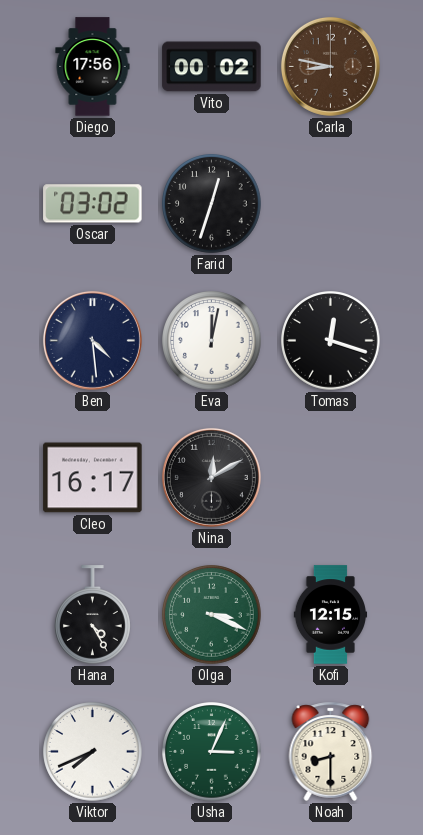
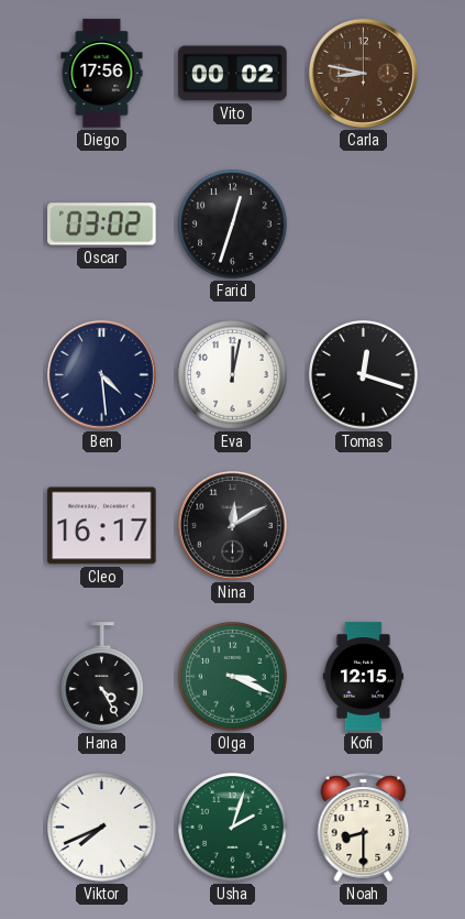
Usha: 3:04 -> 2:03
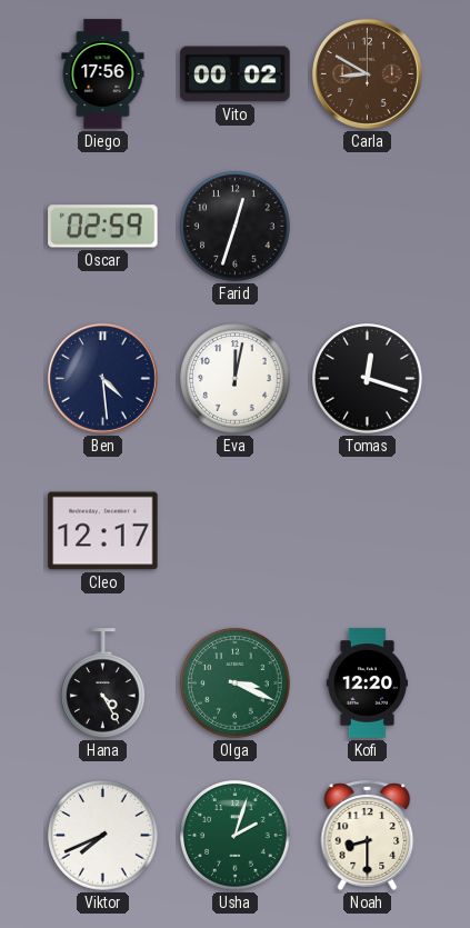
Carla: 8:47 -> 8:50
Oscar: 03:02 -> 02:59
Cleo: 16:17 -> 12:17
Nina: 12:10 -> none
Kofi: 12:15 -> 12:20
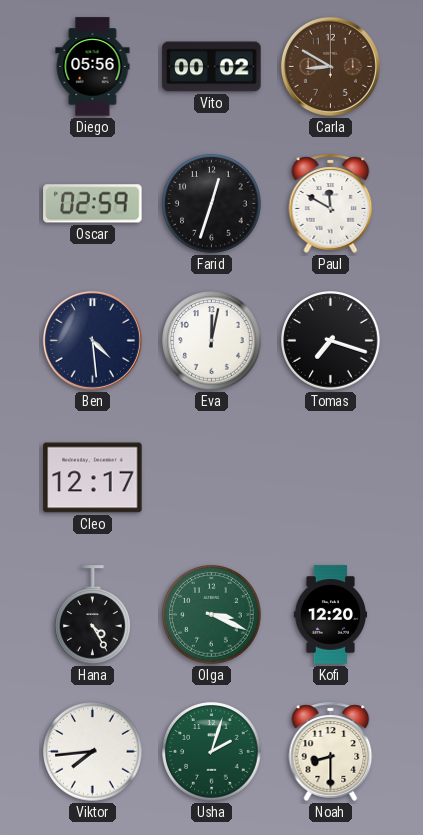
Diego: 17:56 -> 05:56
Paul: none -> 11:50
Tomas: 12:18 -> 7:18
Viktor: 7:41 -> 7:44
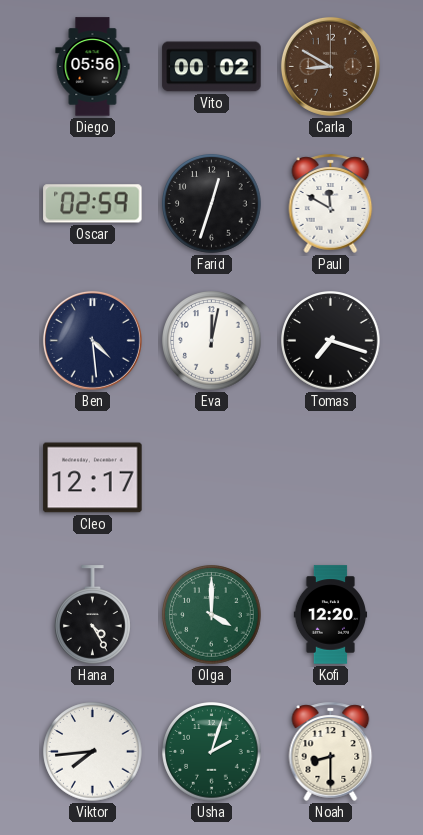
Olga: 3:19 -> 4:00
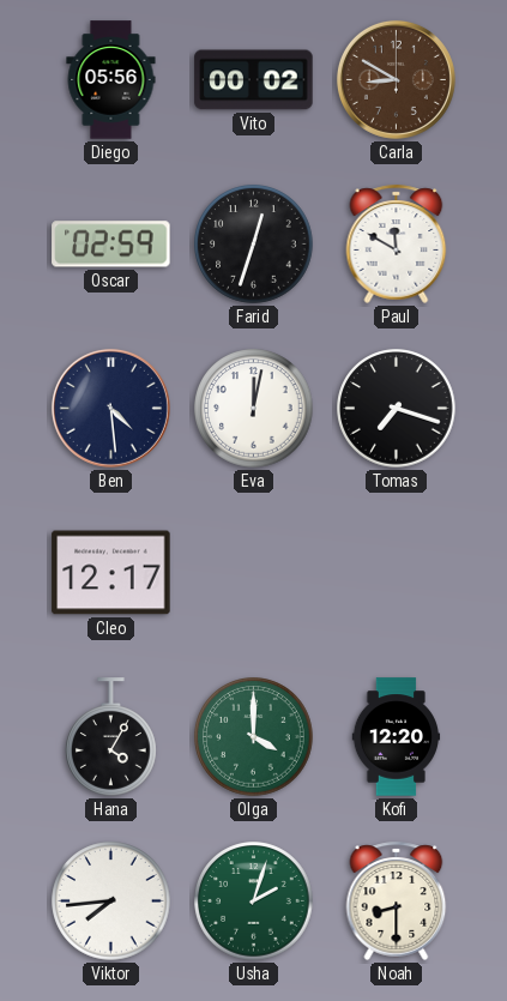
Hana: 4:25 -> 4:05
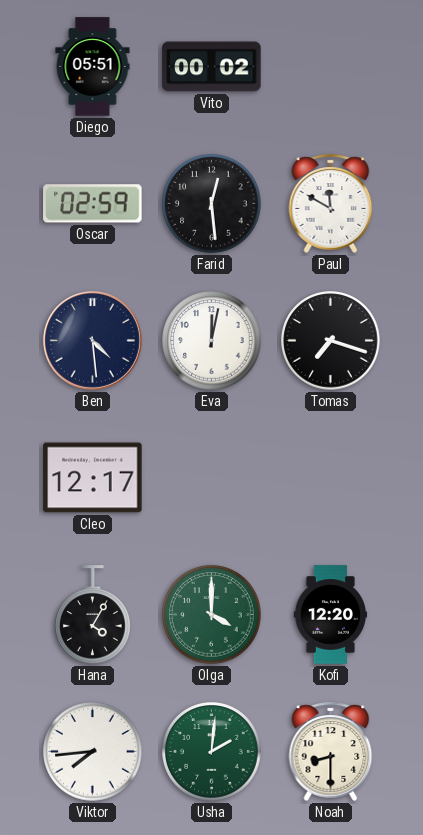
Diego: 05:56 -> 05:51
Carla: 8:50 -> none
Farid: 12:33 -> 12:29
Usha: 2:03 -> 2:01
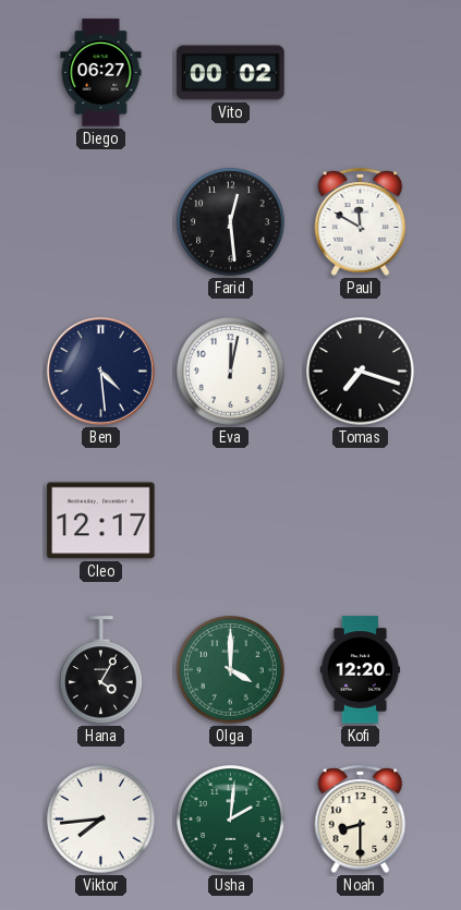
Diego: 05:51 -> 06:27
Oscar: 02:59 -> none
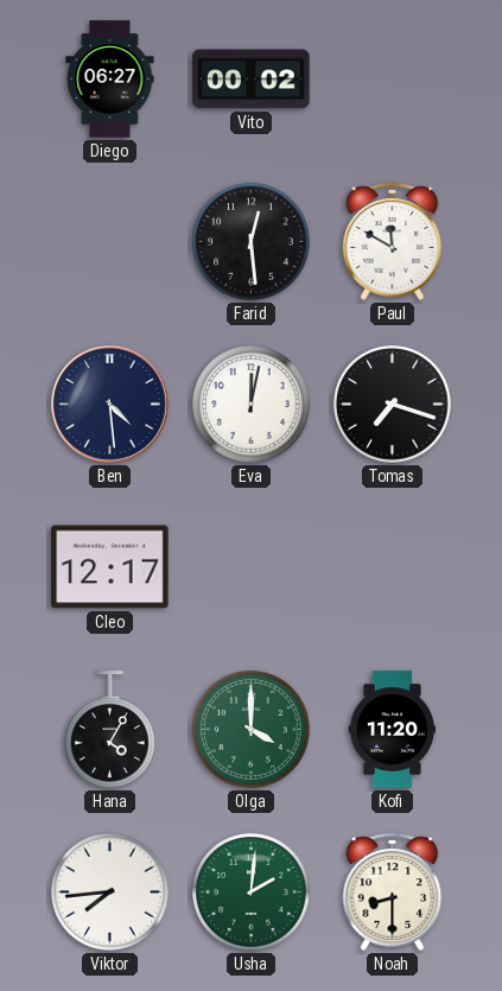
Kofi: 12:20 -> 11:20
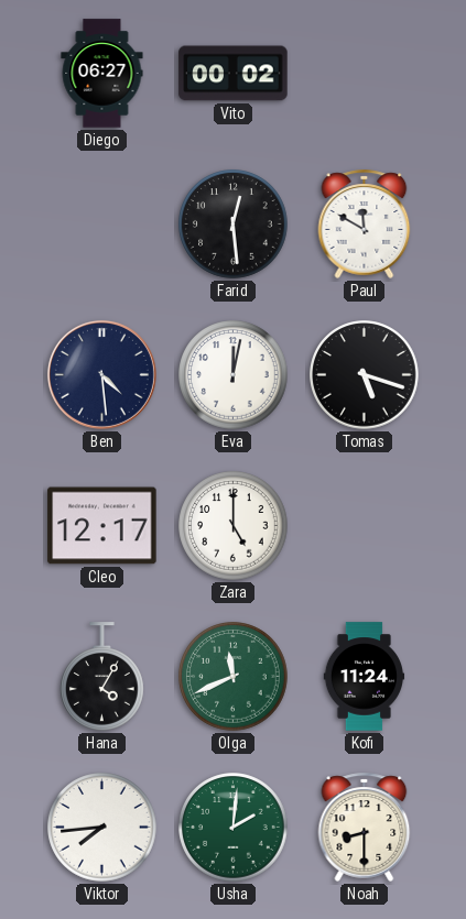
Tomas: 7:18 -> 5:18
Zara: none -> 5:00
Olga: 4:00 -> 11:41
Kofi: 11:20 -> 11:24
